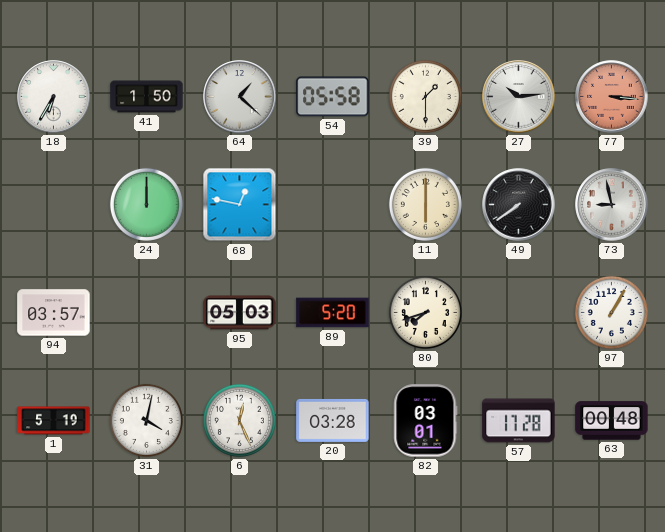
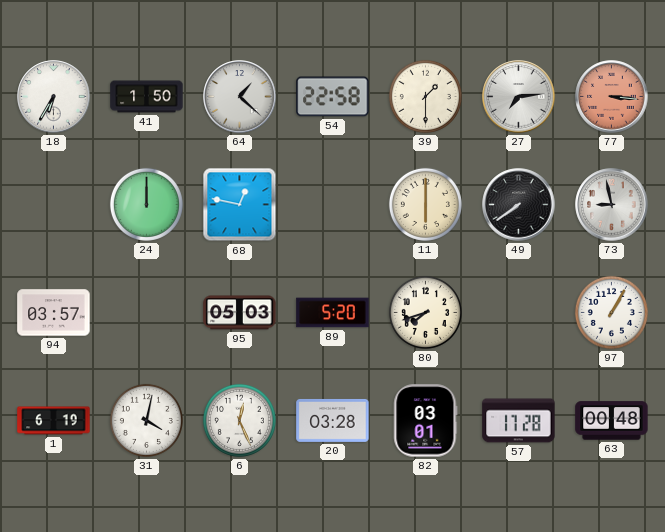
54: 05:58 -> 22:58
27: 10:14 -> 7:14
1: 5:19 -> 6:19
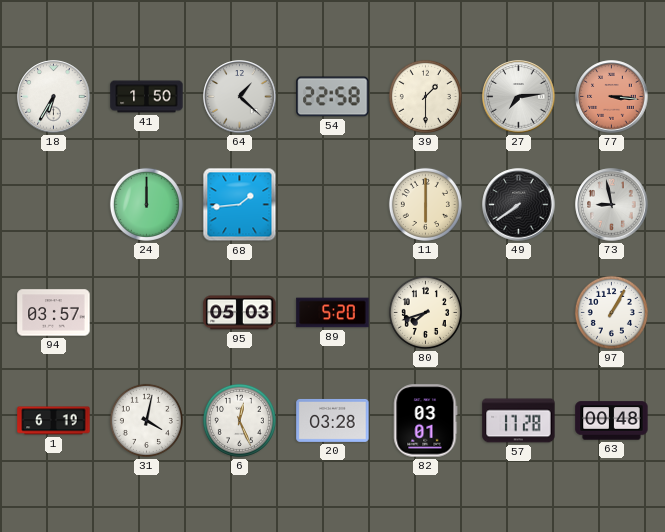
68: 12:47 -> 1:44
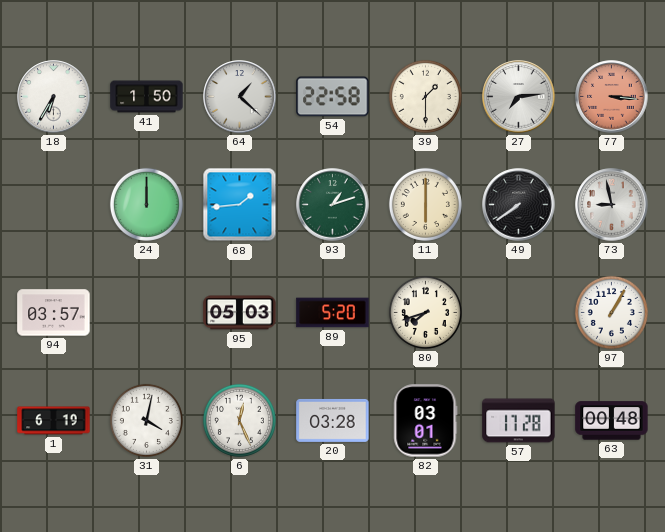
93: none -> 1:12
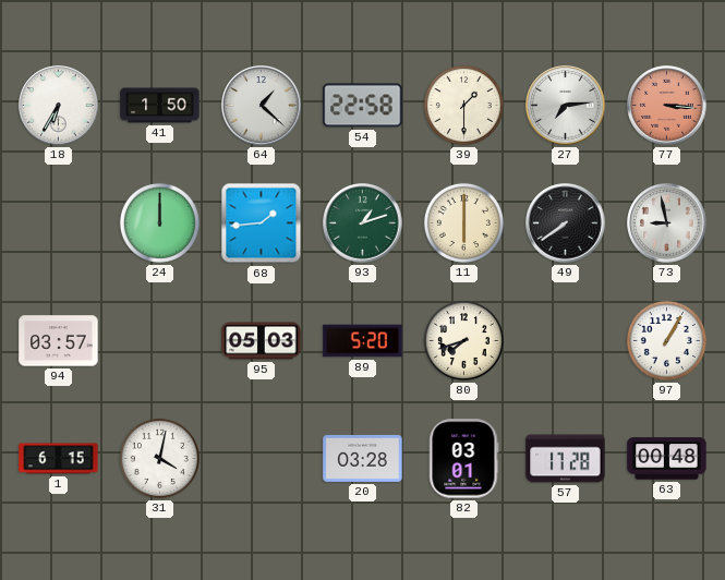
1: 6:19 -> 6:15
6: 12:26 -> none
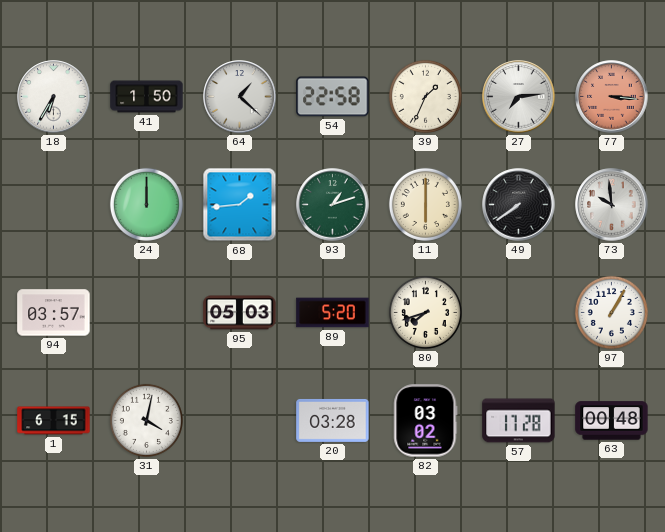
39: 1:30 -> 1:34
73: 8:58 -> 9:59
82: 03:01 -> 03:02
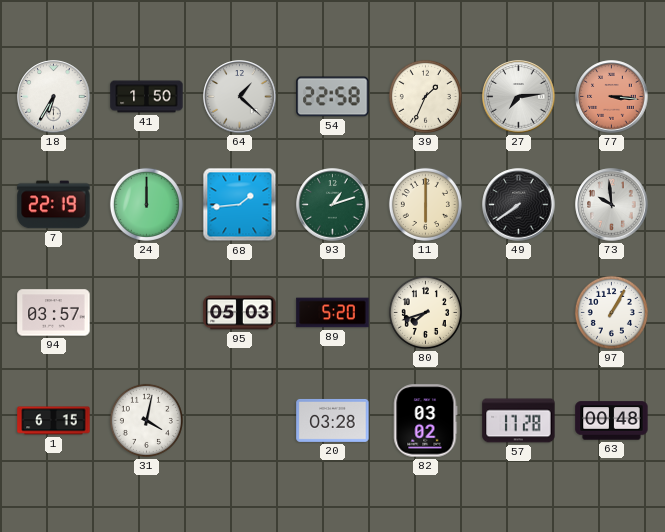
7: none -> 22:19
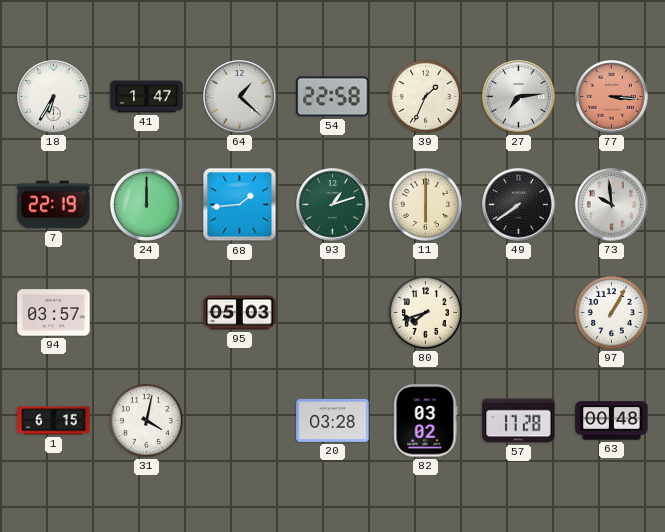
41: 1:50 -> 1:47
89: 5:20 -> none
